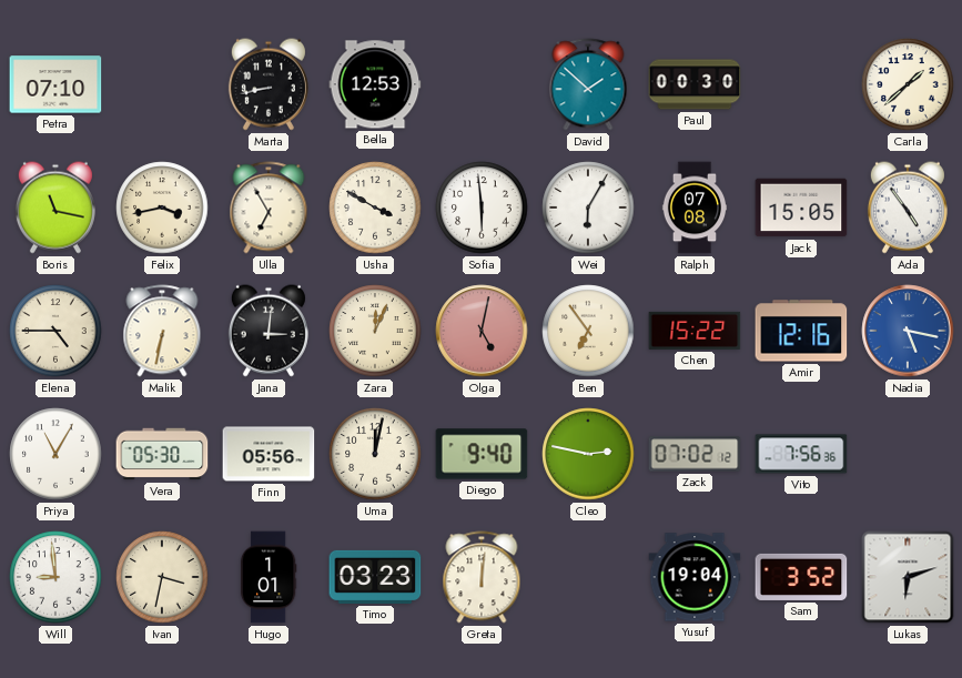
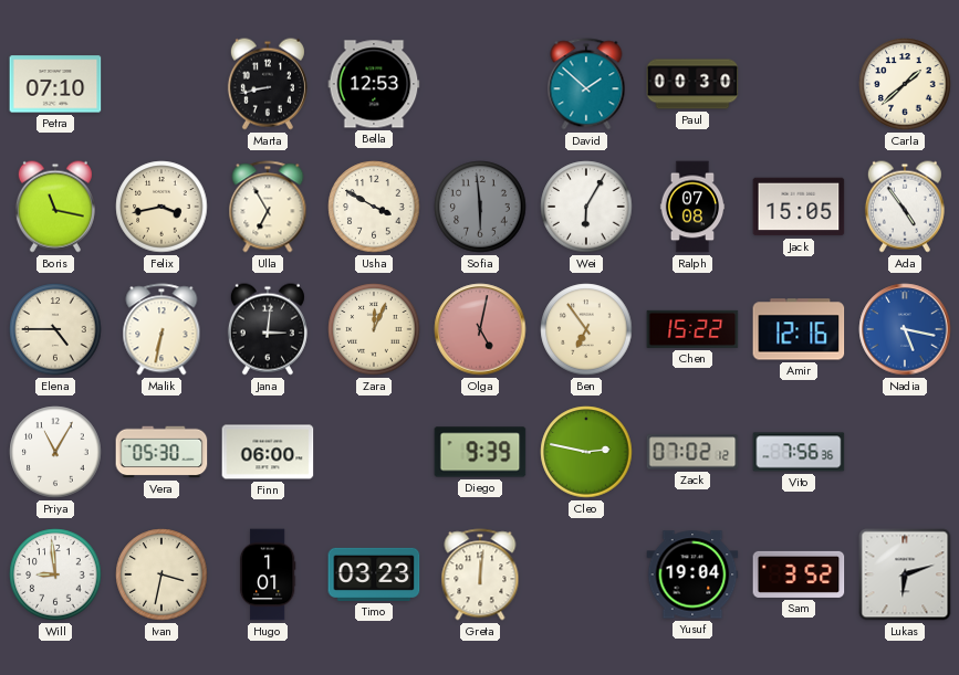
Sofia dial: white -> grey
Finn: 05:56 -> 06:00
Uma: 12:02 -> none
Diego: 9:40 -> 9:39
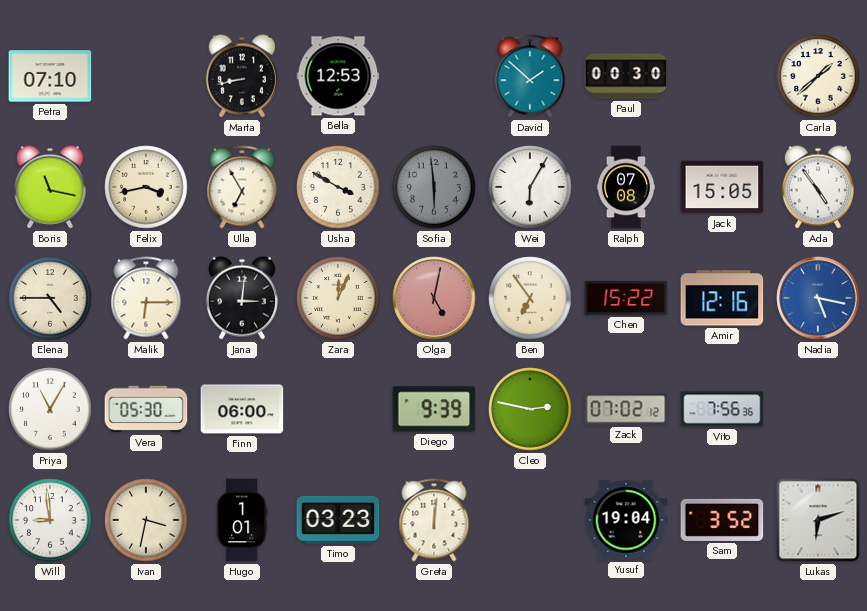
Malik: 6:32 -> 6:15
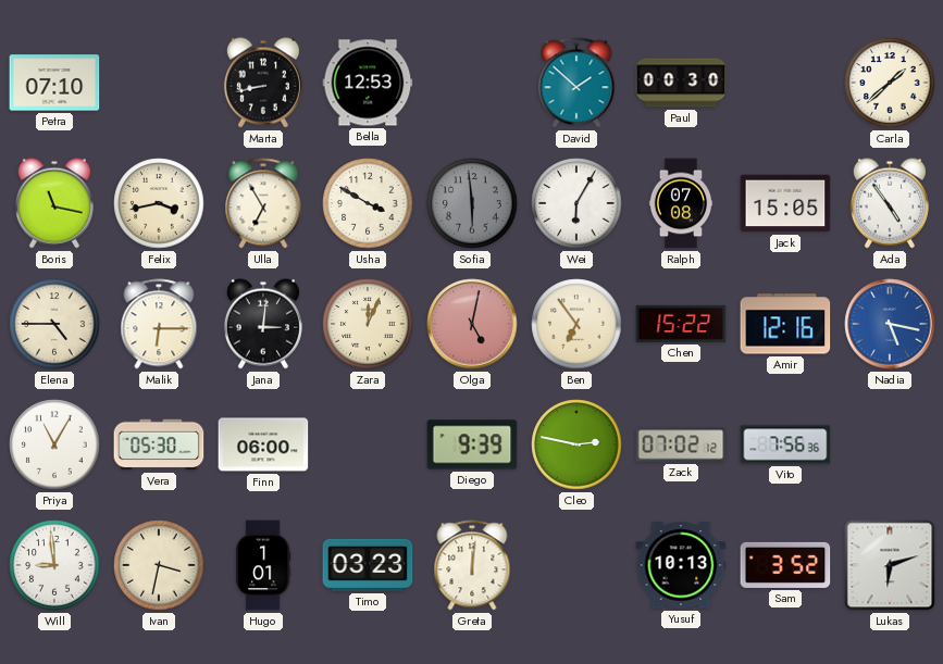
Yusuf: 19:04 -> 10:13
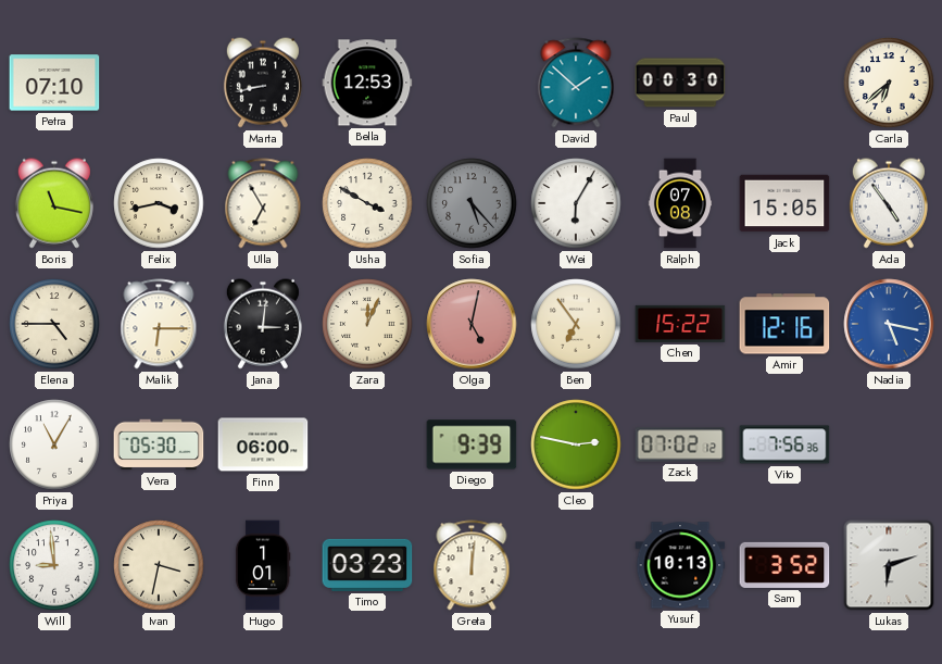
Carla: 1:38 -> 6:38
Sofia: 5:59 -> 5:23
